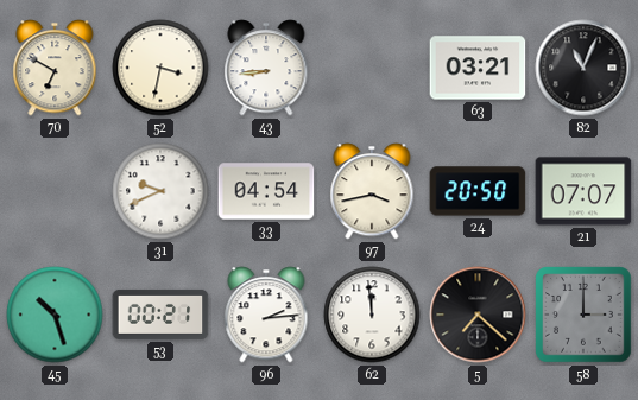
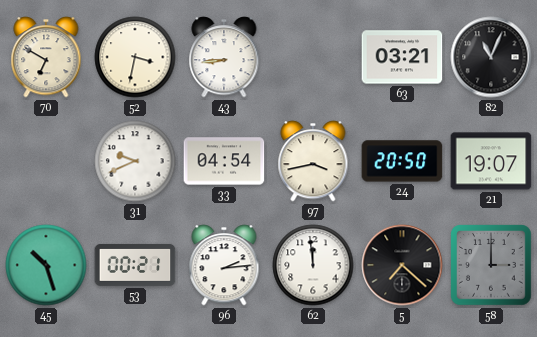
21: 07:07 -> 19:07
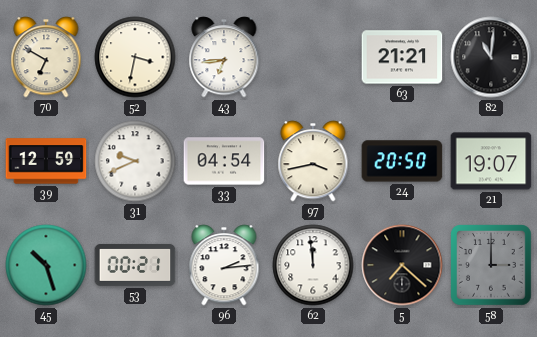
43: 8:44 -> 6:44
63: 03:21 -> 21:21
82: 11:04 -> 11:01
39: none -> 12:59
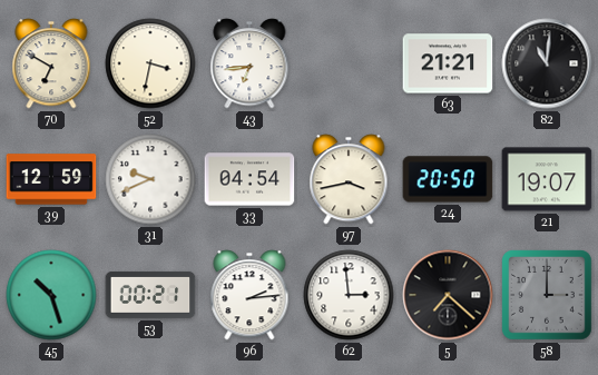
62: 11:59 -> 2:59
